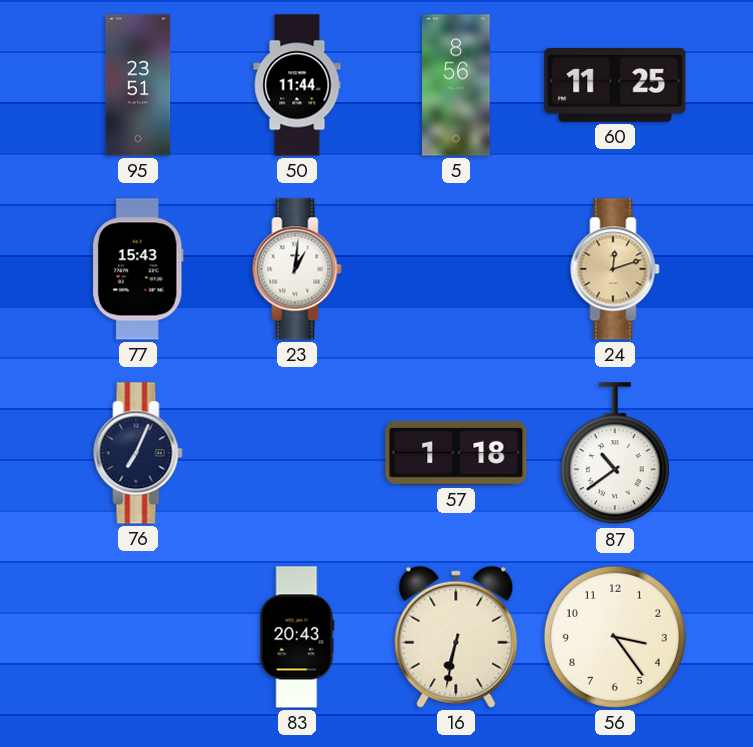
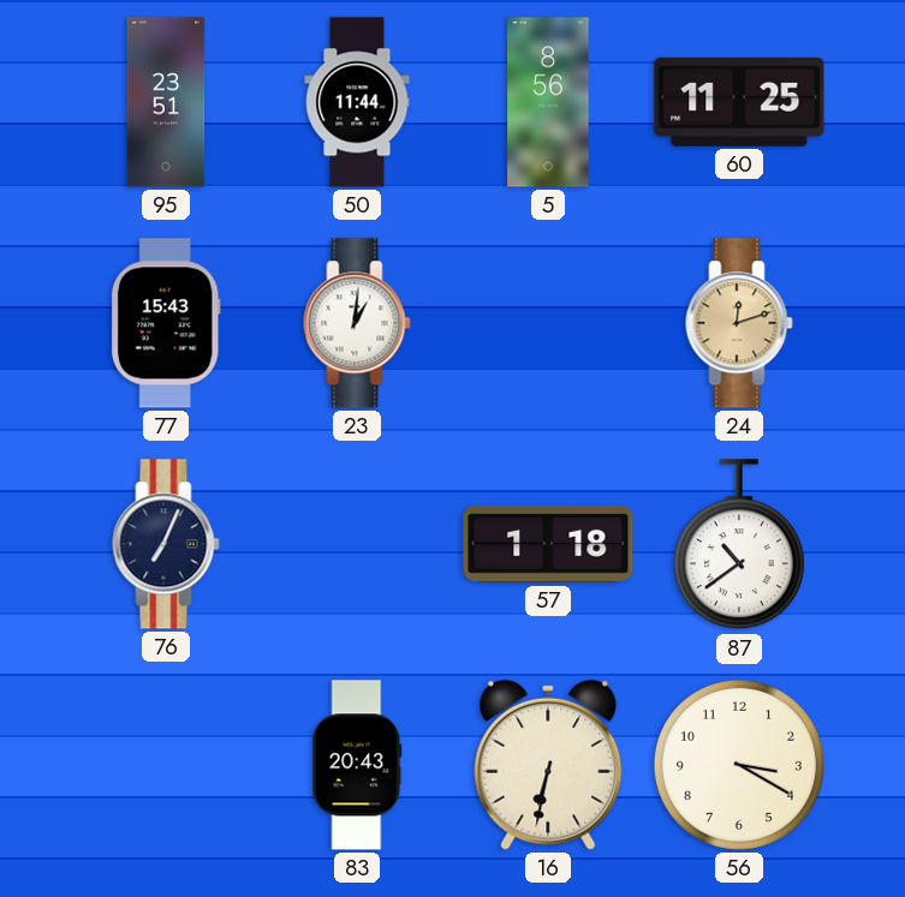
56: 3:24 -> 3:20
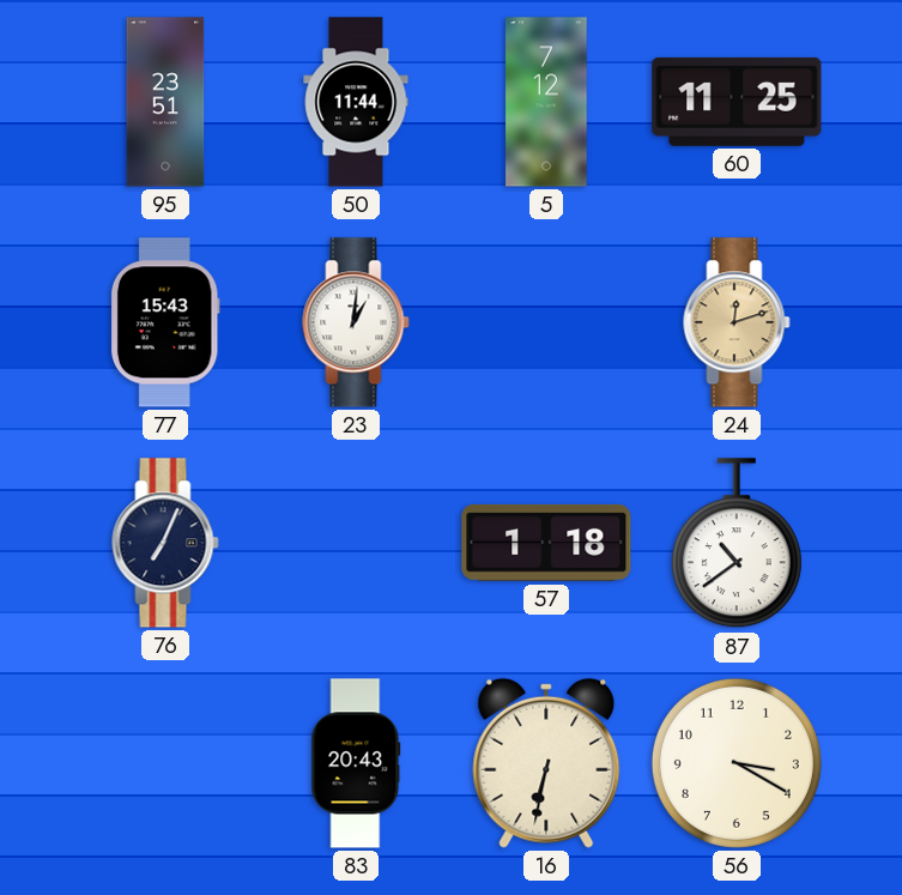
5: 8:56 -> 7:12
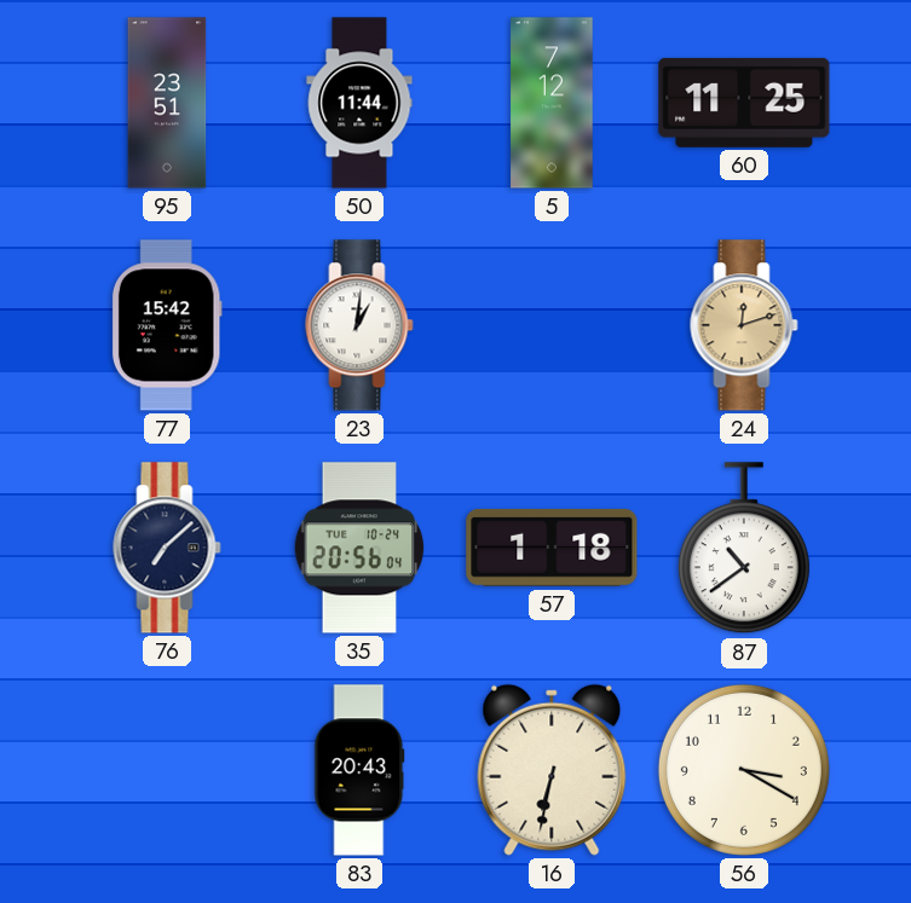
77: 15:43 -> 15:42
76: 7:04 -> 7:08
35: none -> 20:56
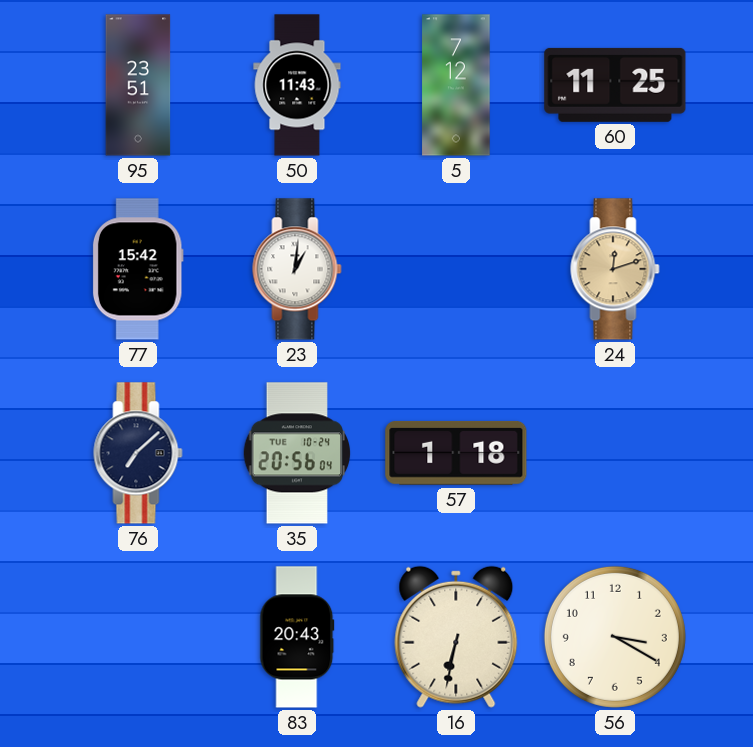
50: 11:44 -> 11:43
87: 10:39 -> none
